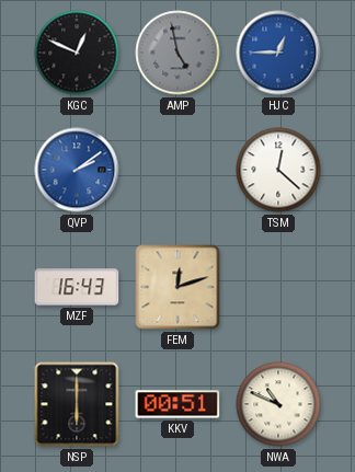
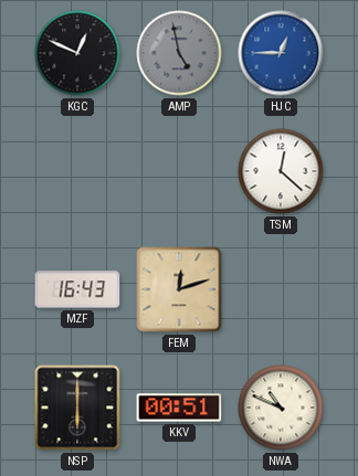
QVP: 2:09 -> none
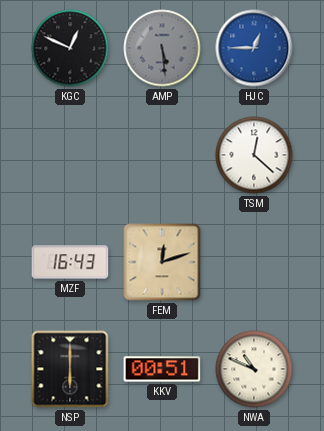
AMP: 4:58 -> 5:29
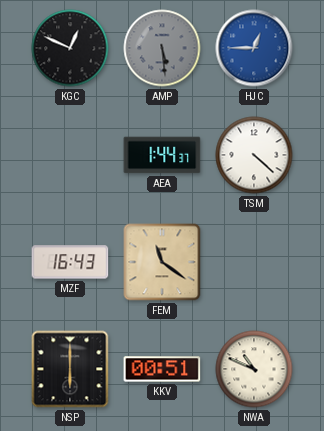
AEA: none -> 1:44
TSM: 12:22 -> 4:22
FEM: 12:12 -> 11:21
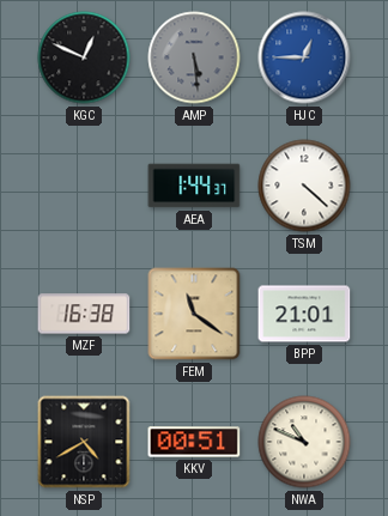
MZF: 16:43 -> 16:38
BPP: none -> 21:01
NSP: 6:00 -> 4:40
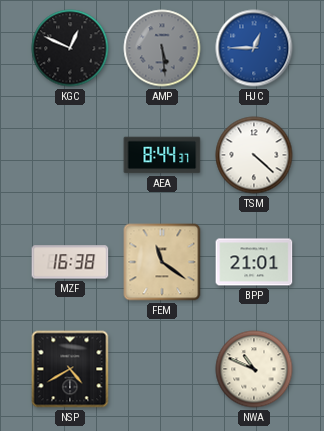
AEA: 1:44 -> 8:44
KKV: 00:51 -> none
